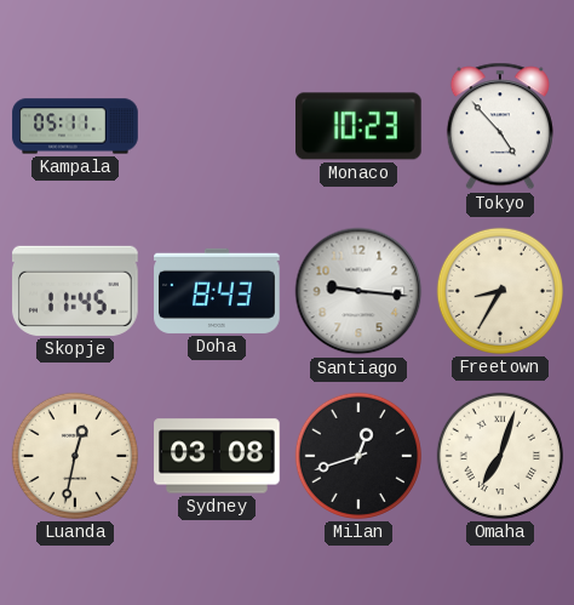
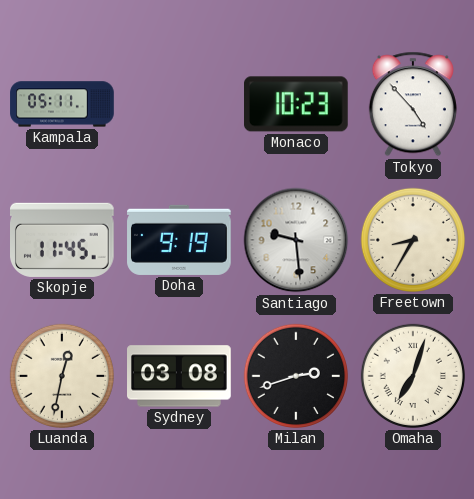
Doha: 8:43 -> 9:19
Santiago: 9:16 -> 9:29
Milan: 12:42 -> 2:42
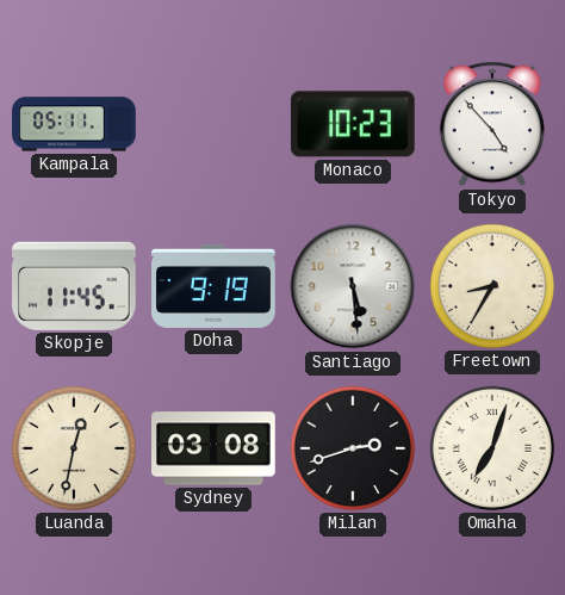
Santiago: 9:29 -> 5:29
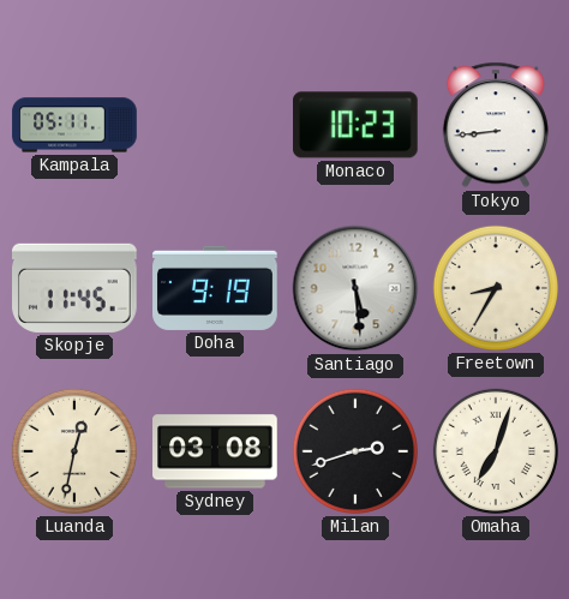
Tokyo: 4:53 -> 8:44
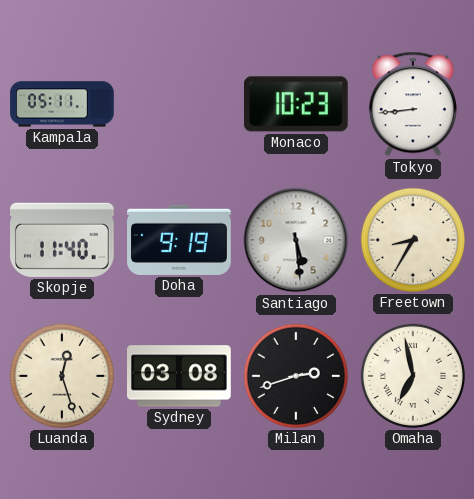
Skopje: 11:45 -> 11:40
Luanda: 12:32 -> 12:27
Omaha: 7:03 -> 6:58
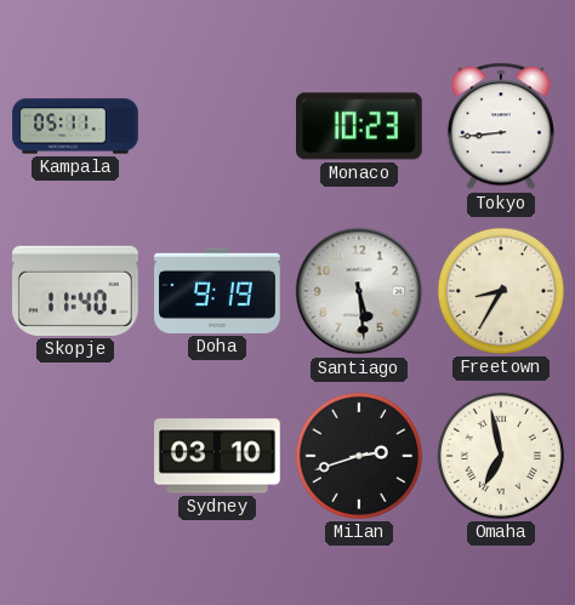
Luanda: 12:27 -> none
Sydney: 03:08 -> 03:10
